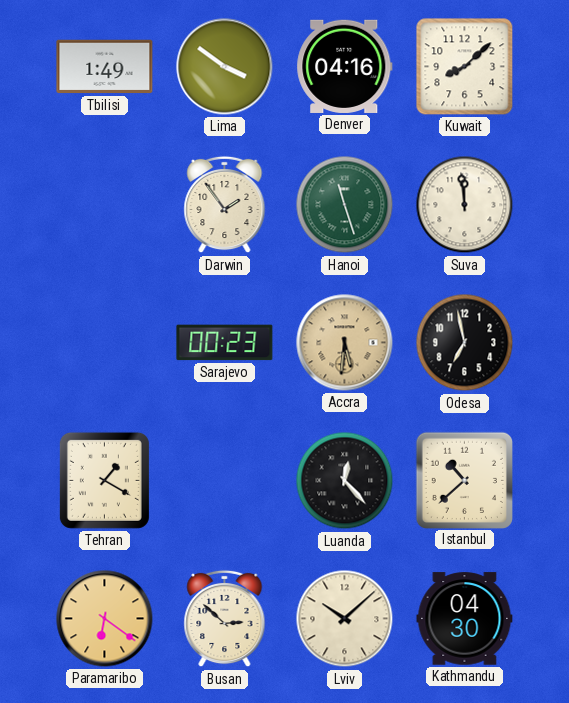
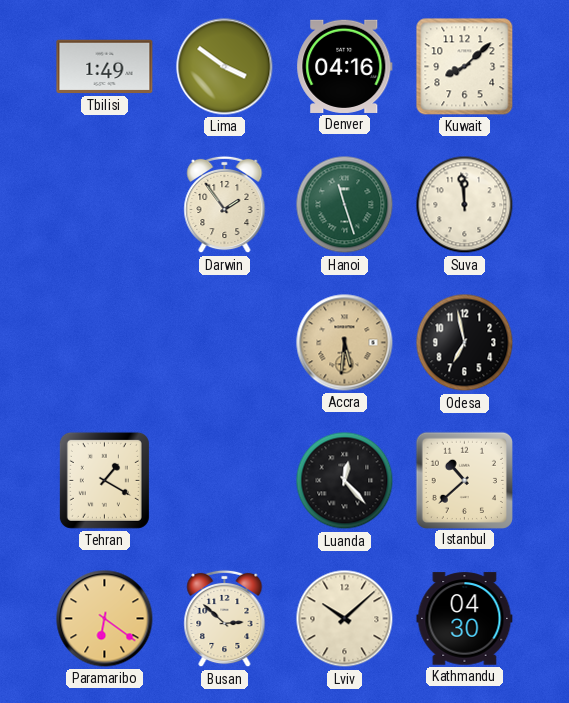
Sarajevo: 00:23 -> none
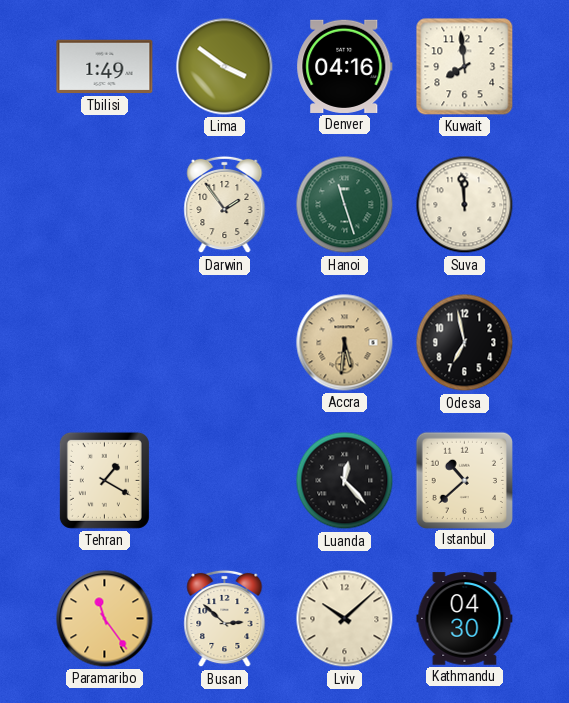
Kuwait: 8:08 -> 7:59
Paramaribo: 6:21 -> 11:24
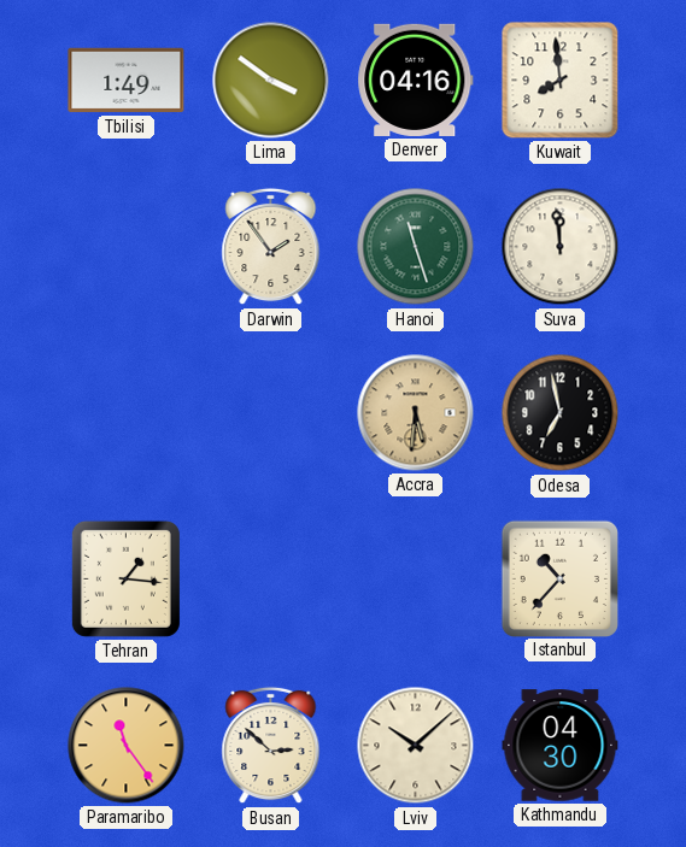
Tehran: 1:20 -> 1:16
Luanda: 12:23 -> none
Istanbul: 10:38 -> 10:37
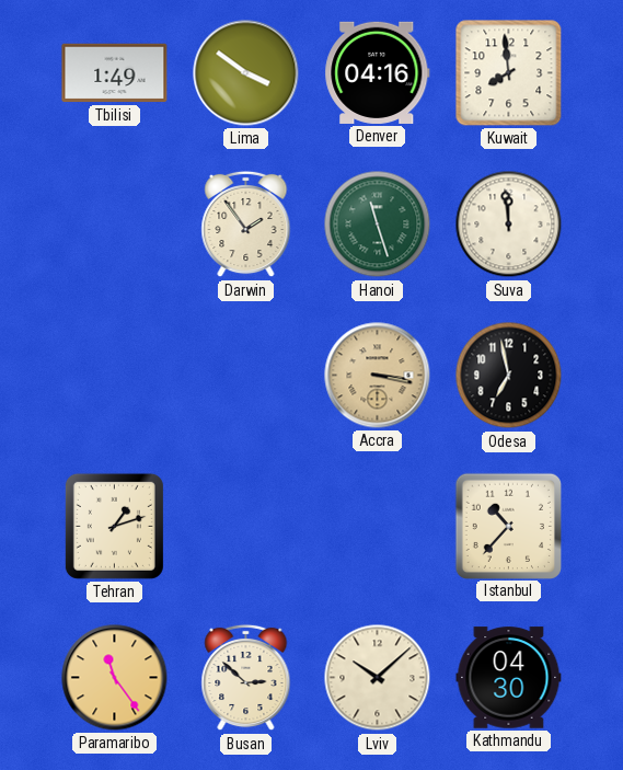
Accra: 5:31 -> 3:17
Tehran: 1:16 -> 1:12
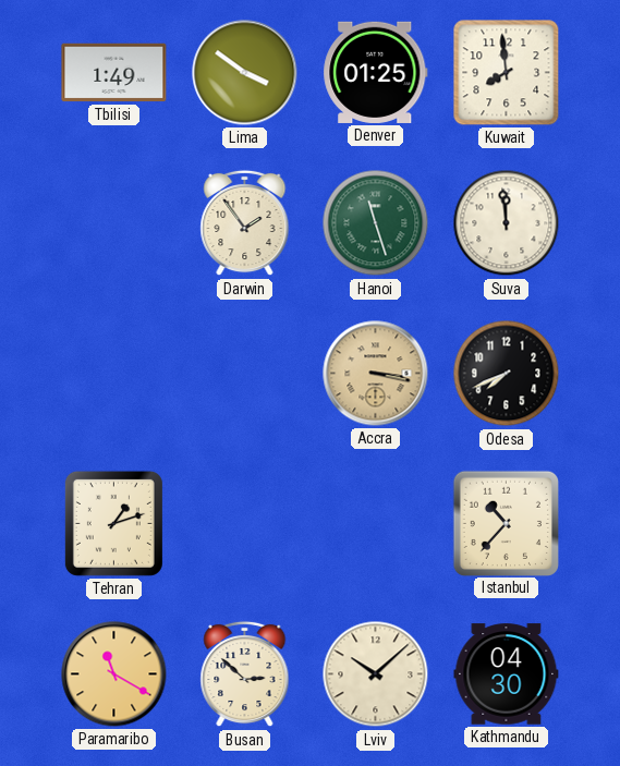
Denver: 04:16 -> 01:25
Odesa: 6:58 -> 7:41
Paramaribo: 11:24 -> 11:20
